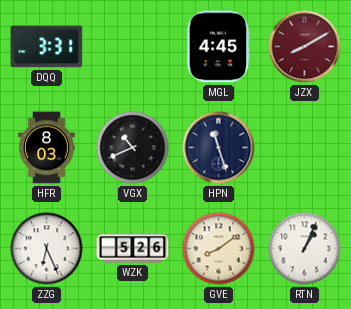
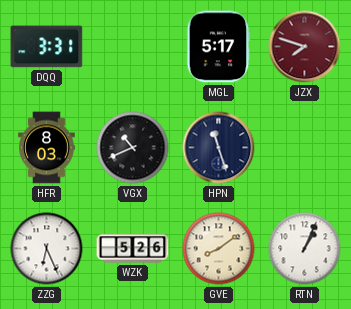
MGL: 4:45 -> 5:17
JZX: 8:10 -> 7:48
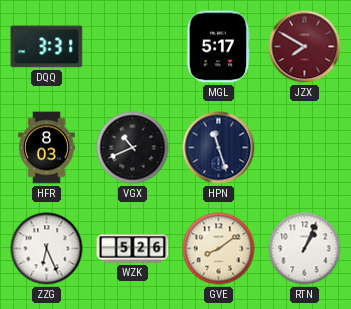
JZX: 7:48 -> 7:50
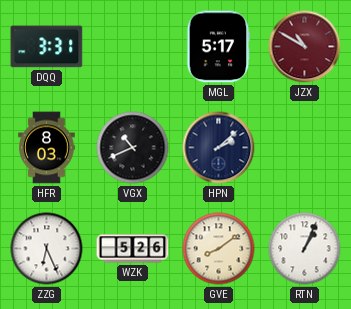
JZX: 7:50 -> 10:50
HPN: 11:27 -> 2:08
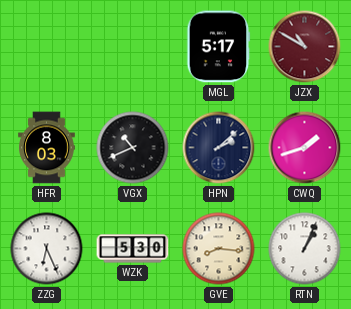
DQQ: 3:31 -> none
CWQ: none -> 1:42
WZK: 5:26 -> 5:30
GVE: 8:09 -> 8:16
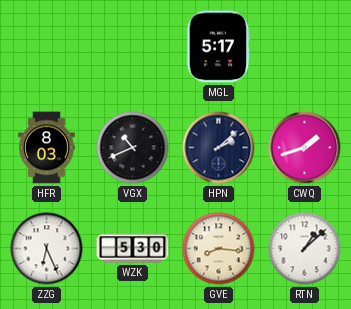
JZX: 10:50 -> none
RTN: 1:04 -> 1:08
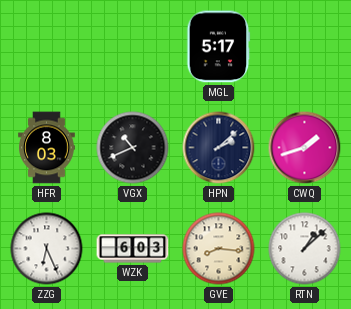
WZK: 5:30 -> 6:03
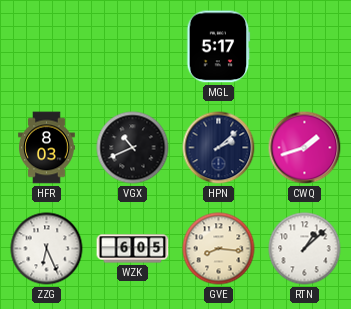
WZK: 6:03 -> 6:05
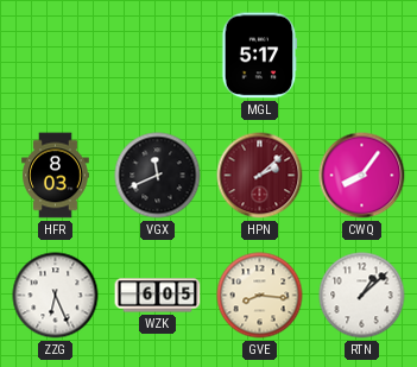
VGX: 10:41 -> 11:41
HPN dial: navy -> burgundy
CWQ: 1:42 -> 8:06
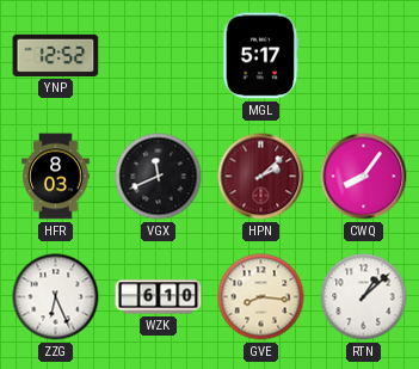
YNP: none -> 12:52
WZK: 6:05 -> 6:10
